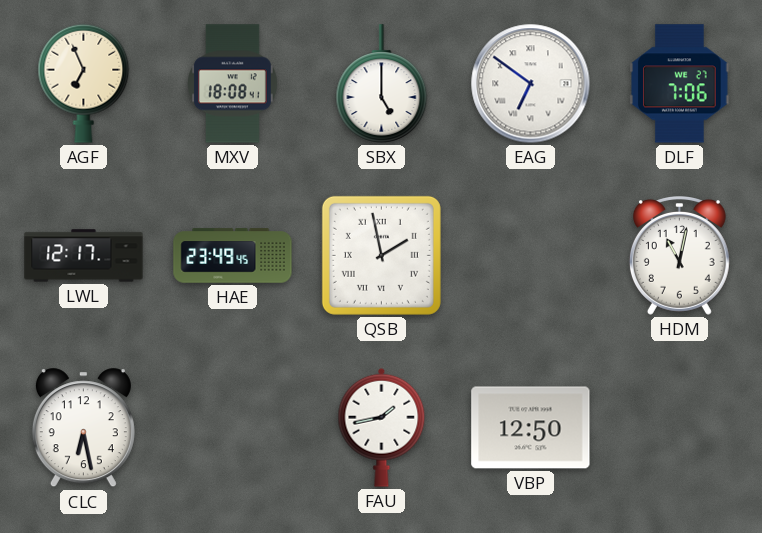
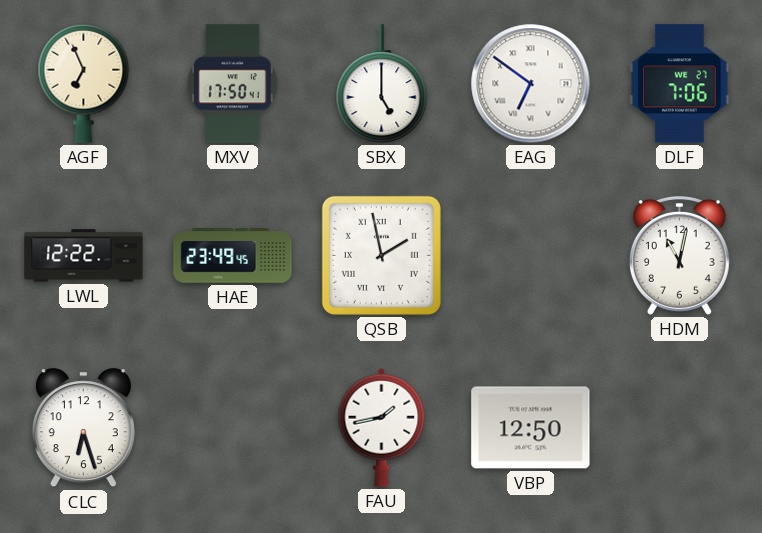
MXV: 18:08 -> 17:50
LWL: 12:17 -> 12:22
CLC: 6:28 -> 6:27
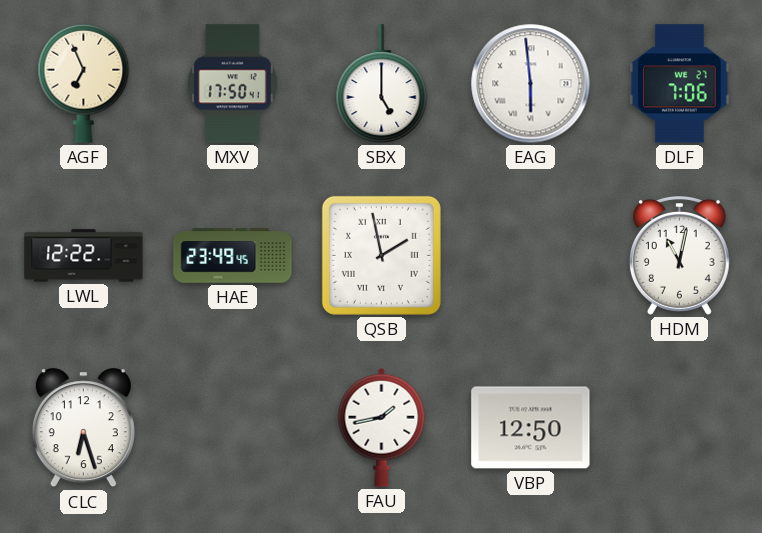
EAG: 6:51 -> 5:59
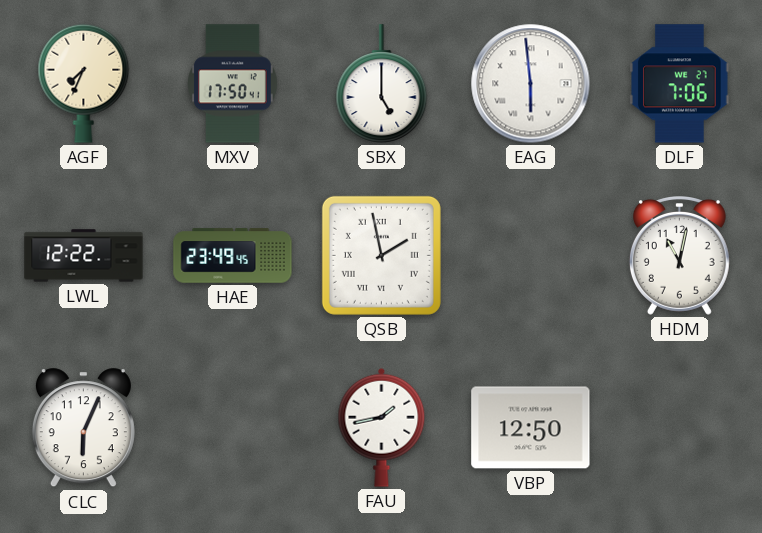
AGF: 6:56 -> 7:34
CLC: 6:27 -> 6:04
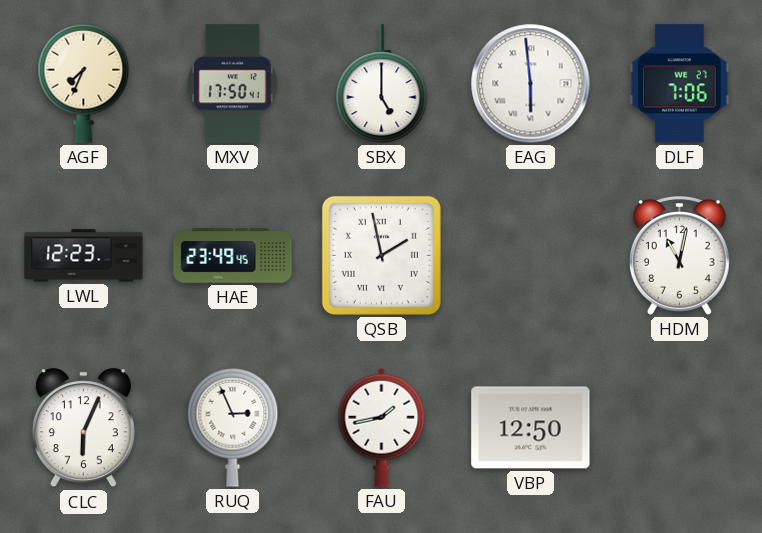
LWL: 12:22 -> 12:23
RUQ: none -> 2:56
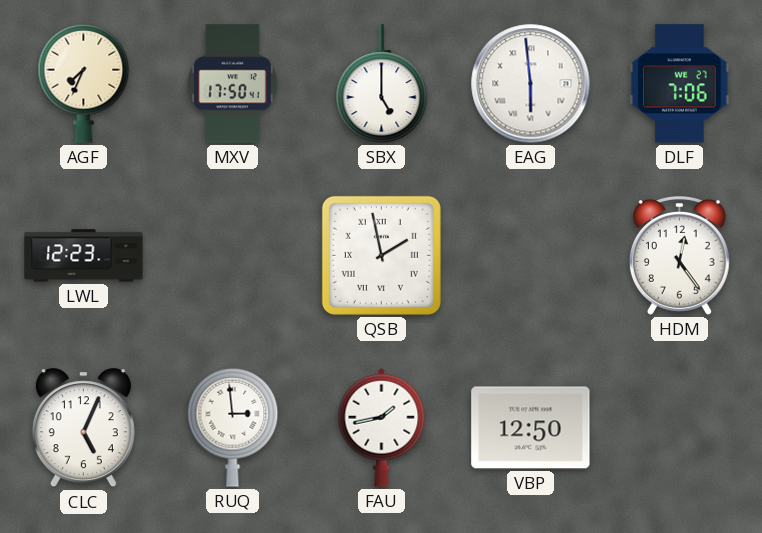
HAE: 23:49 -> none
HDM: 11:02 -> 12:24
CLC: 6:04 -> 5:04
RUQ: 2:56 -> 2:59
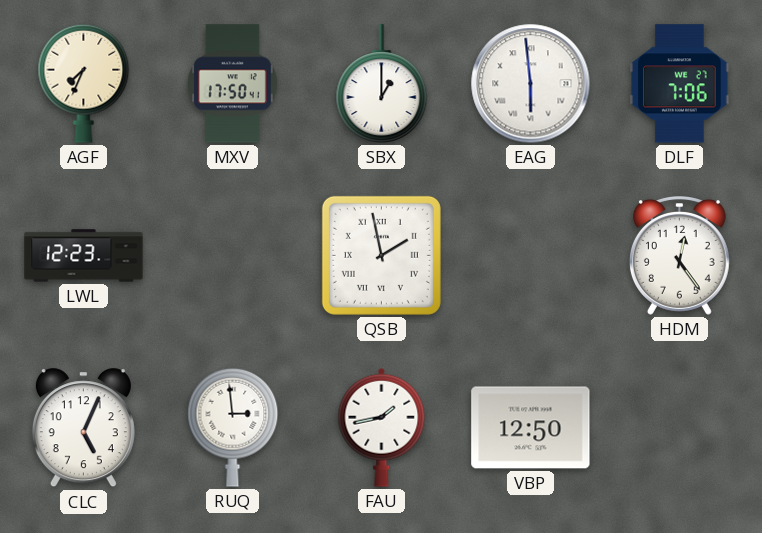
SBX: 5:00 -> 1:00
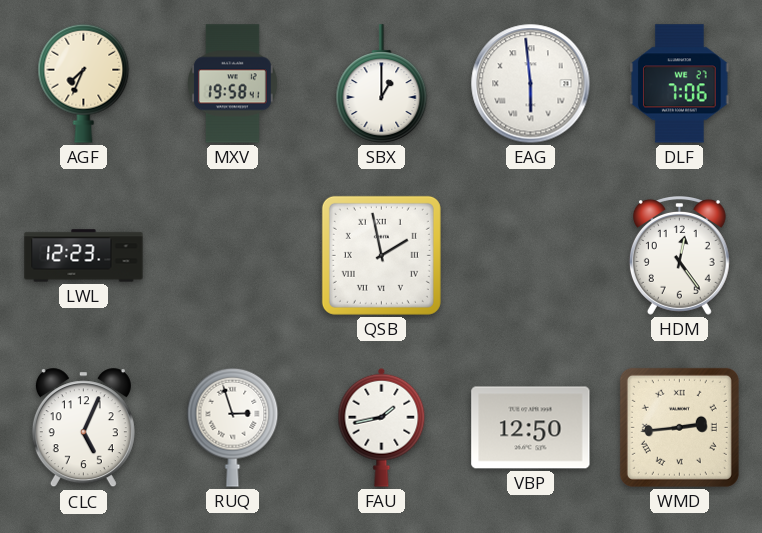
MXV: 17:50 -> 19:58
RUQ: 2:59 -> 2:57
WMD: none -> 2:44
